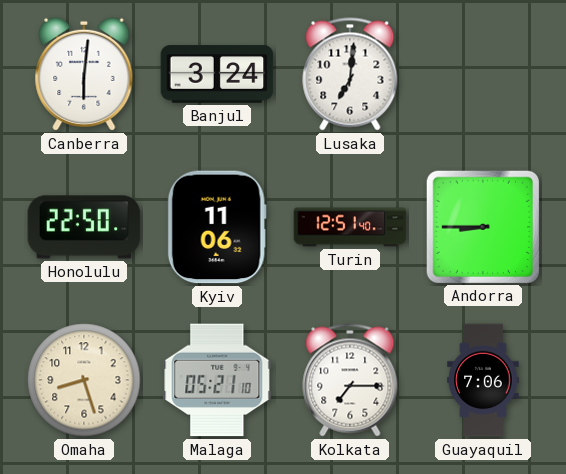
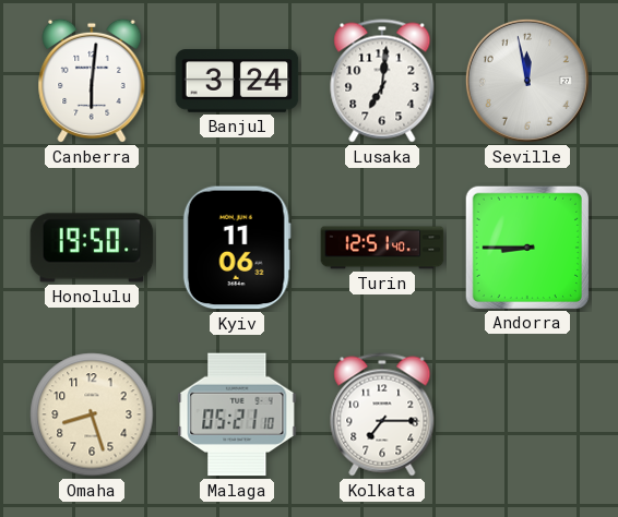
Seville: none -> 11:58
Honolulu: 22:50 -> 19:50
Guayaquil: 7:06 -> none
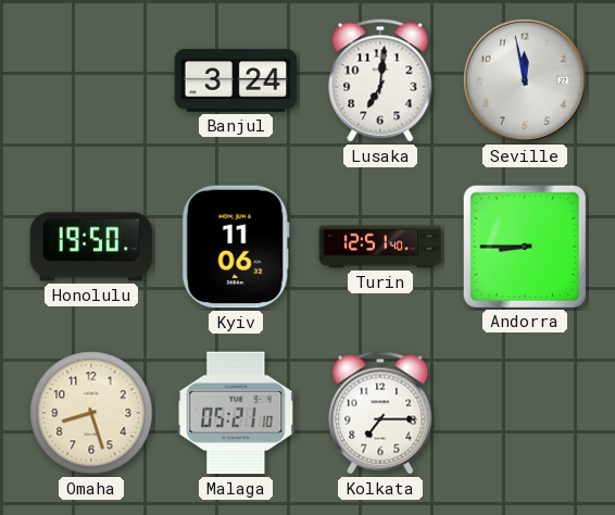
Canberra: 6:01 -> none
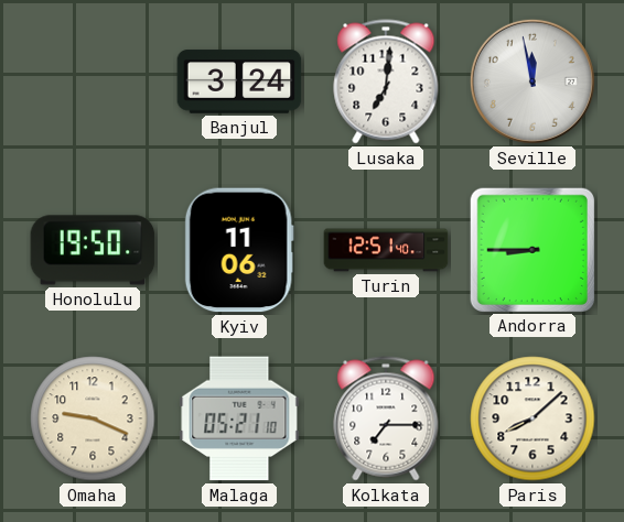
Omaha: 8:27 -> 9:19
Paris: none -> 8:08
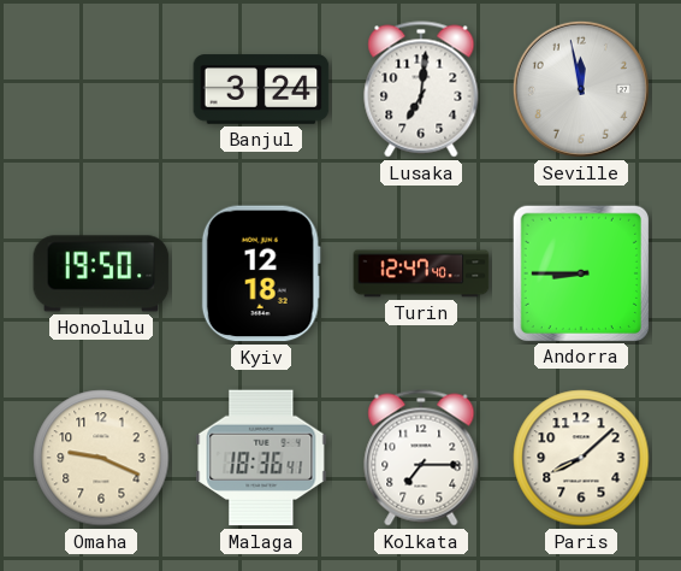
Kyiv: 11:06 -> 12:18
Turin: 12:51 -> 12:47
Malaga: 05:21 -> 18:36
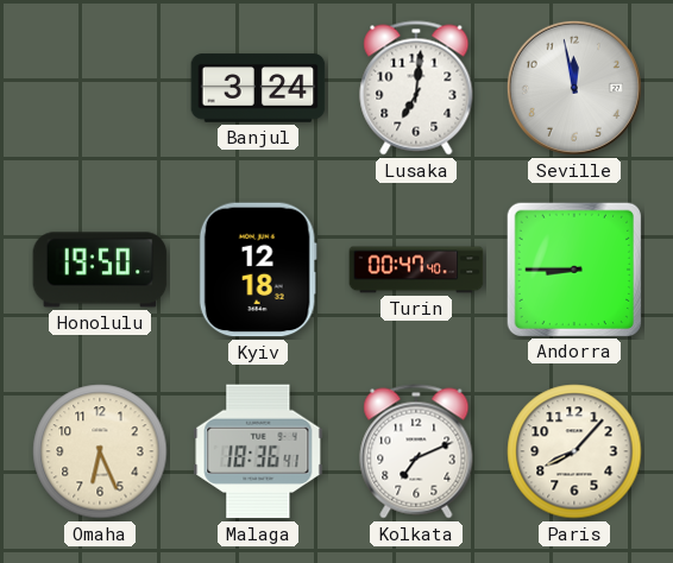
Turin: 12:47 -> 00:47
Omaha: 9:19 -> 6:26
Kolkata: 7:15 -> 7:11
Paris: 8:08 -> 8:07
